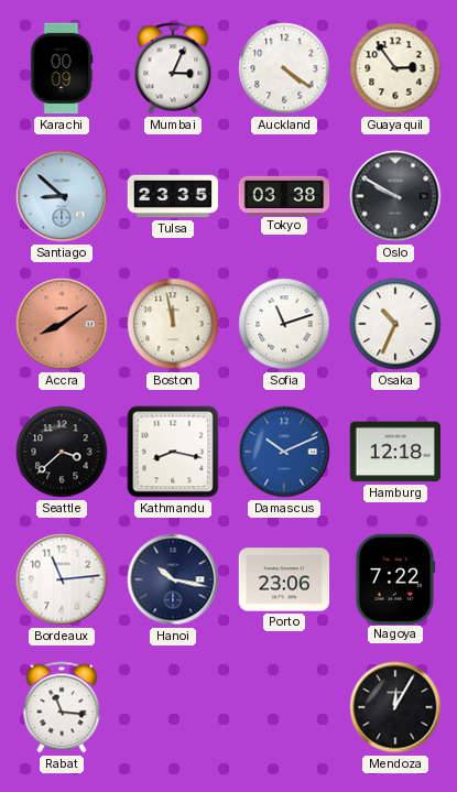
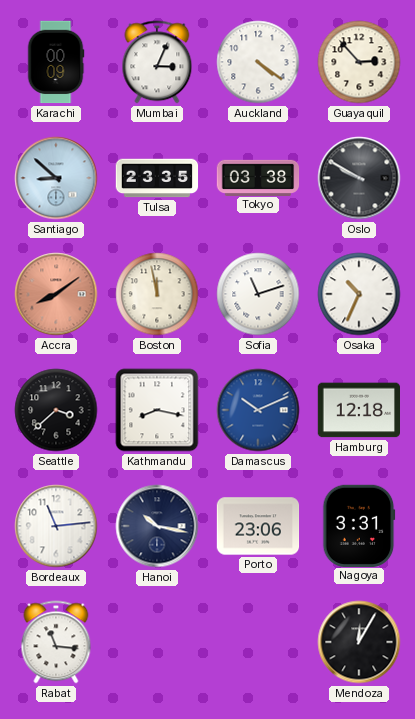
Guayaquil: 2:54 -> 2:53
Nagoya: 7:22 -> 3:31
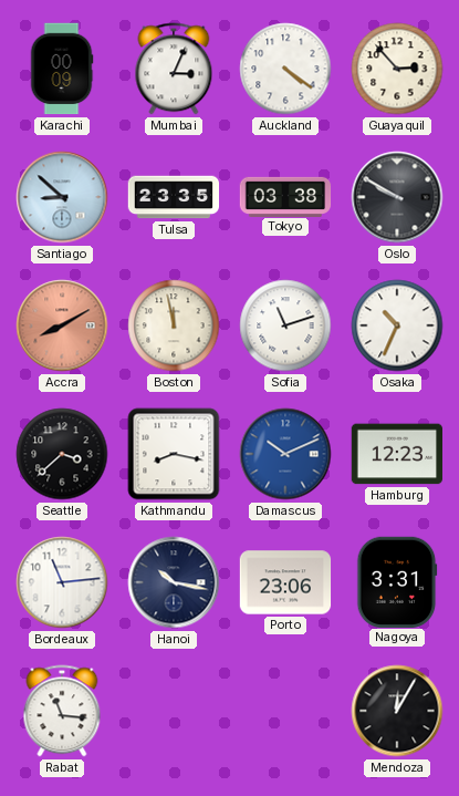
Accra: 8:09 -> 8:10
Hamburg: 12:18 -> 12:23
